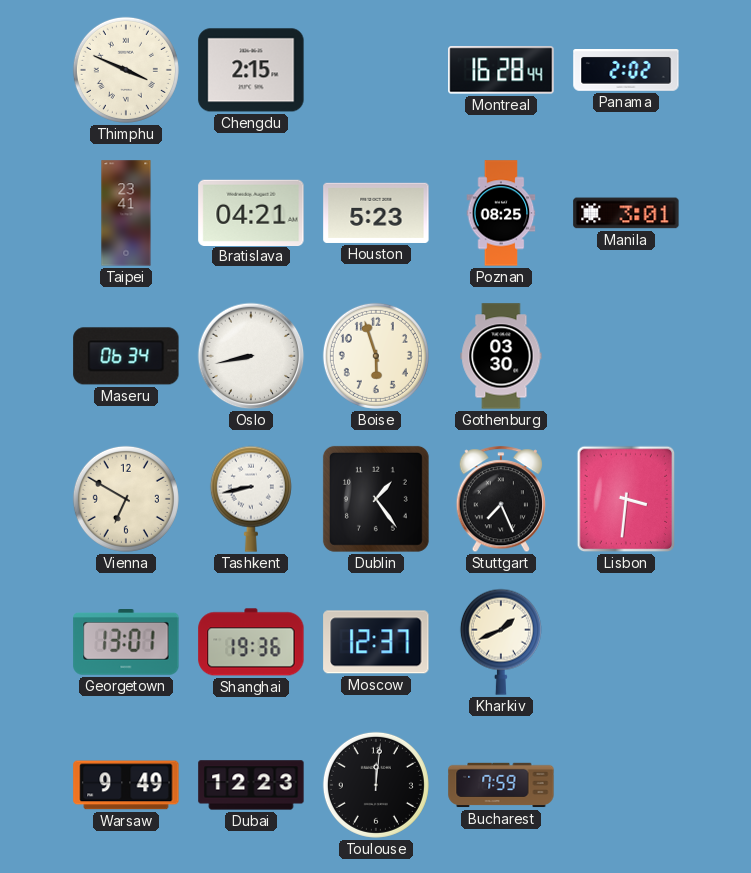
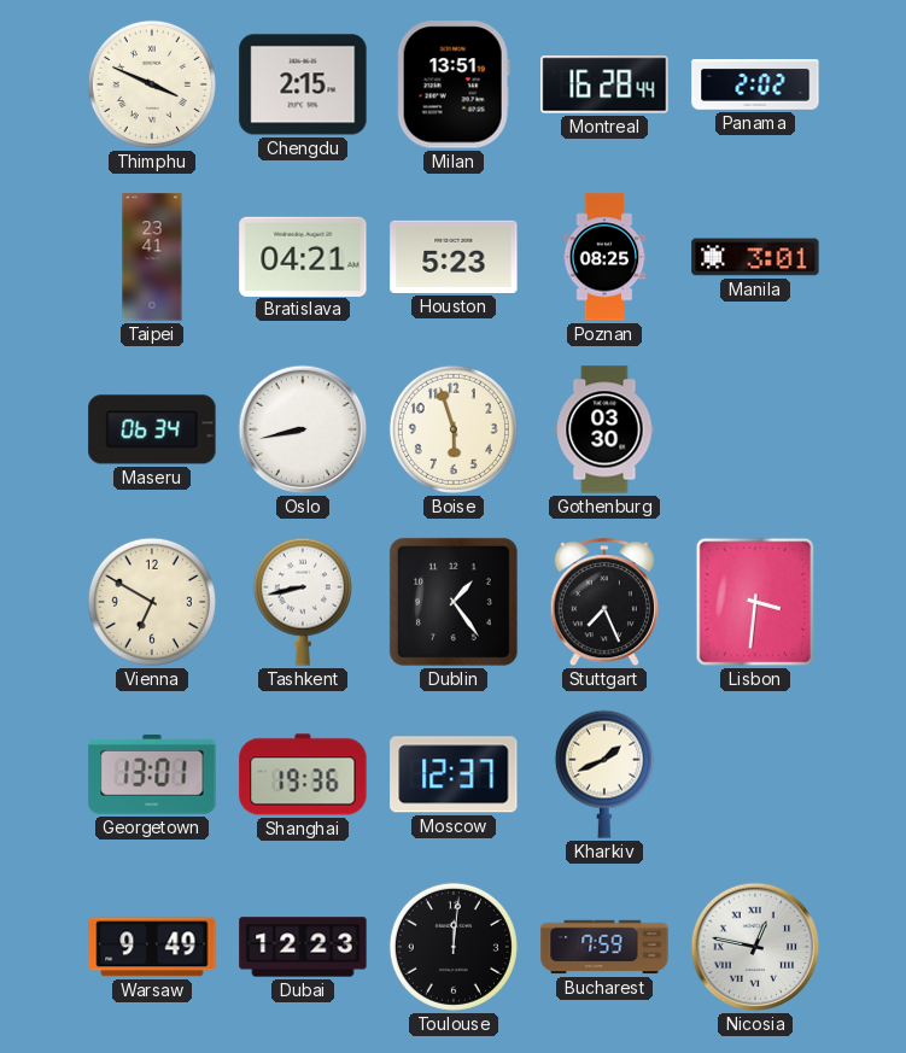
Milan: none -> 13:51
Nicosia: none -> 12:47
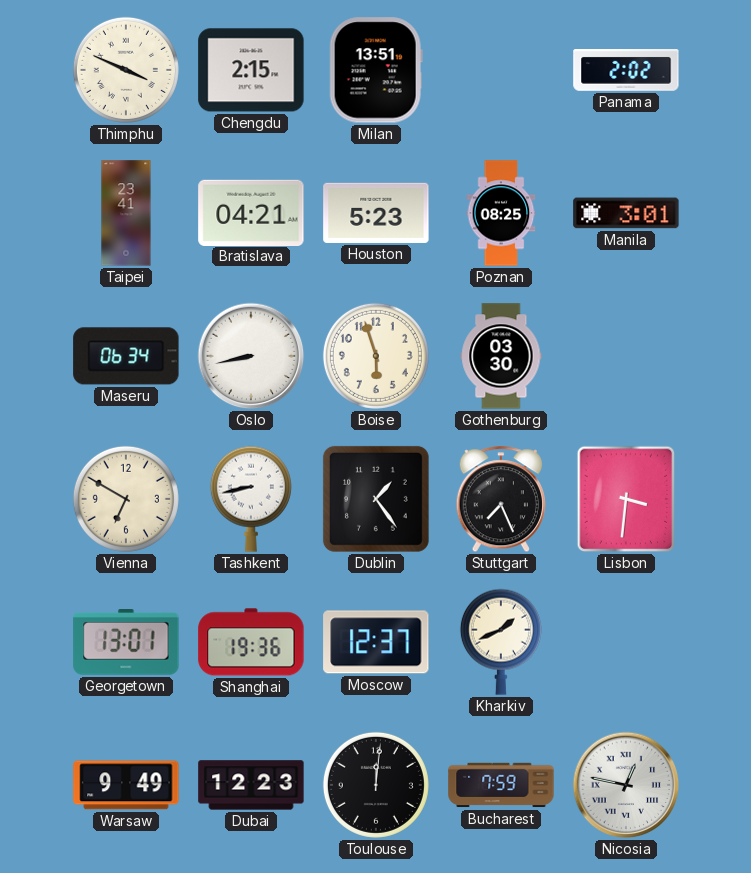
Montreal: 16:28 -> none
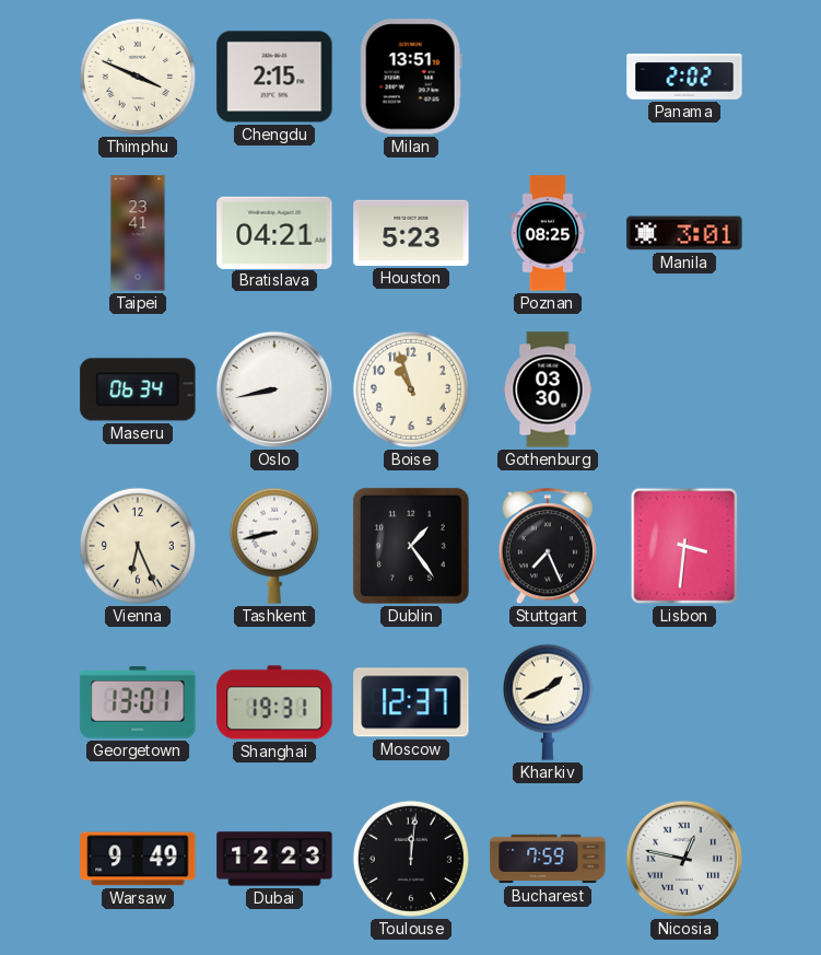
Boise: 5:57 -> 10:57
Vienna: 6:50 -> 6:26
Shanghai: 19:36 -> 19:31
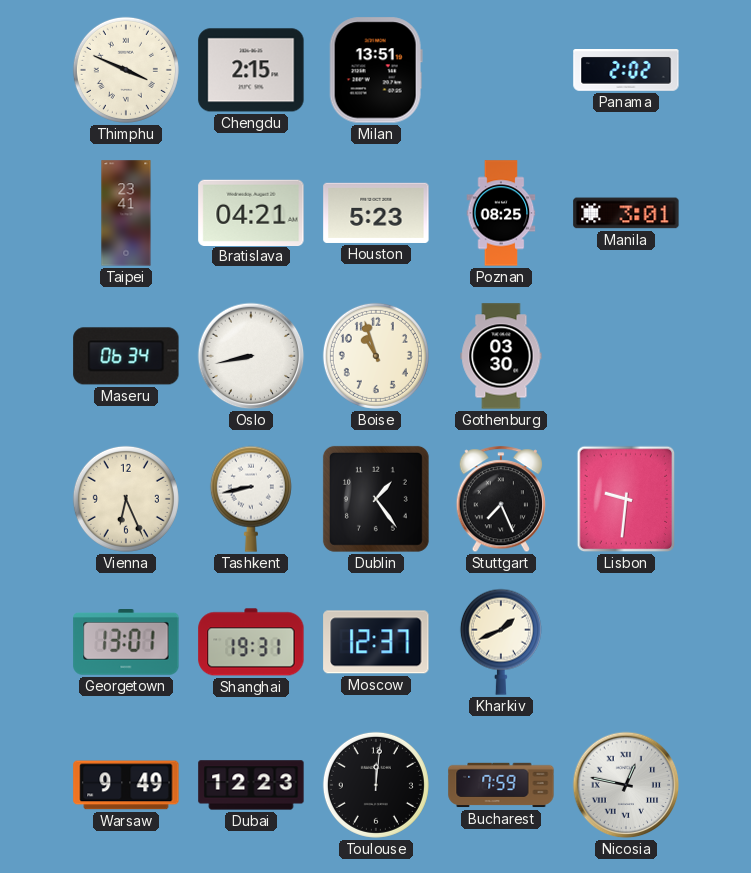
Lisbon: 3:31 -> 9:31
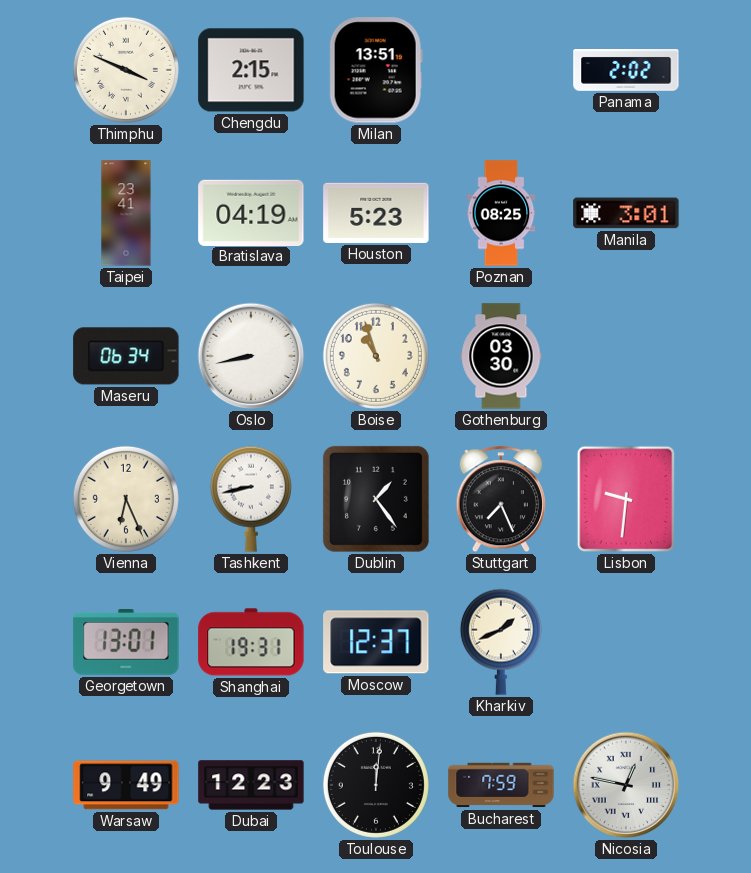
Bratislava: 04:21 -> 04:19
